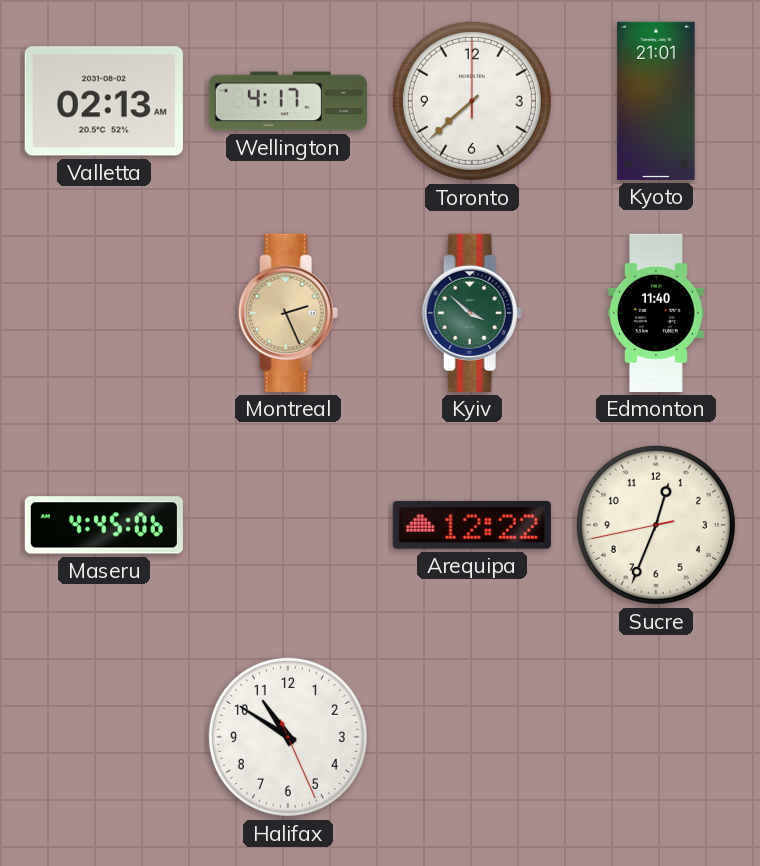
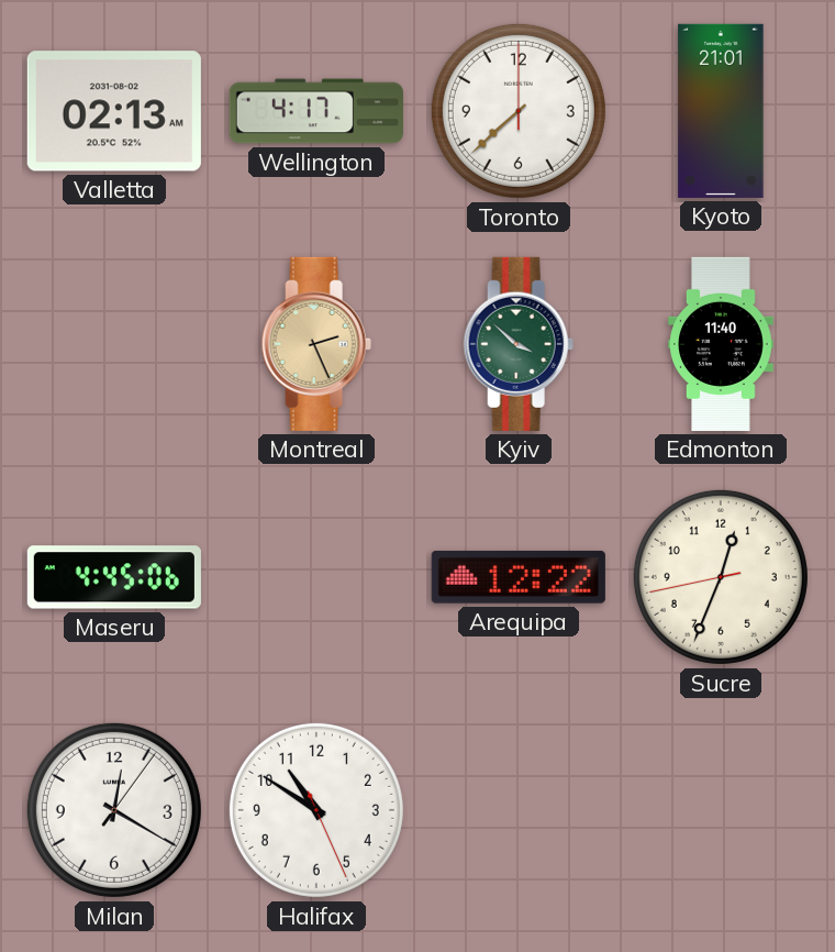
Milan: none -> 12:20
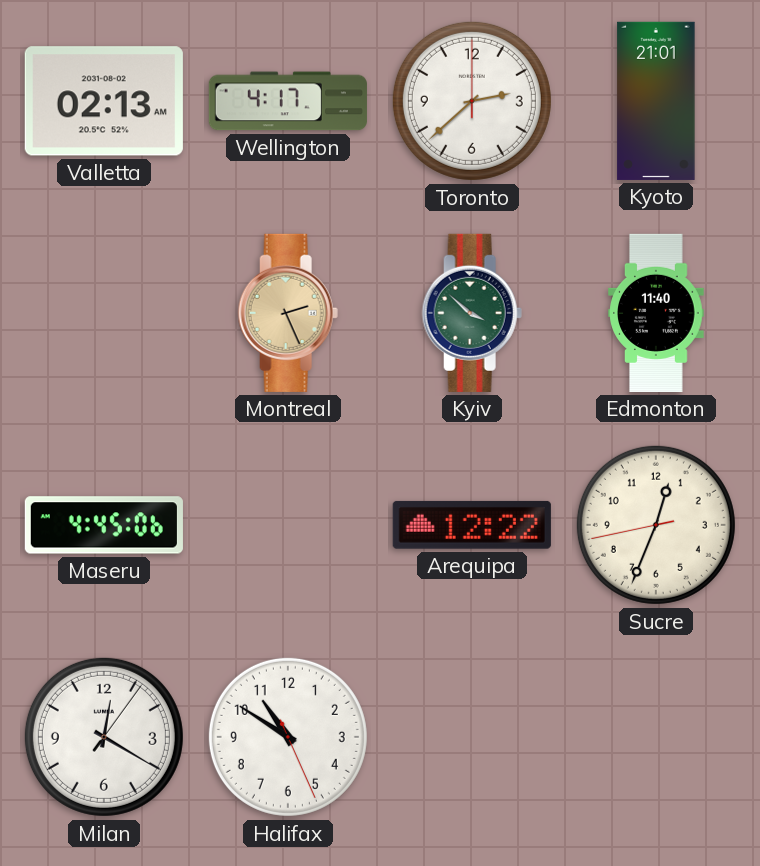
Toronto: 7:38 -> 2:38
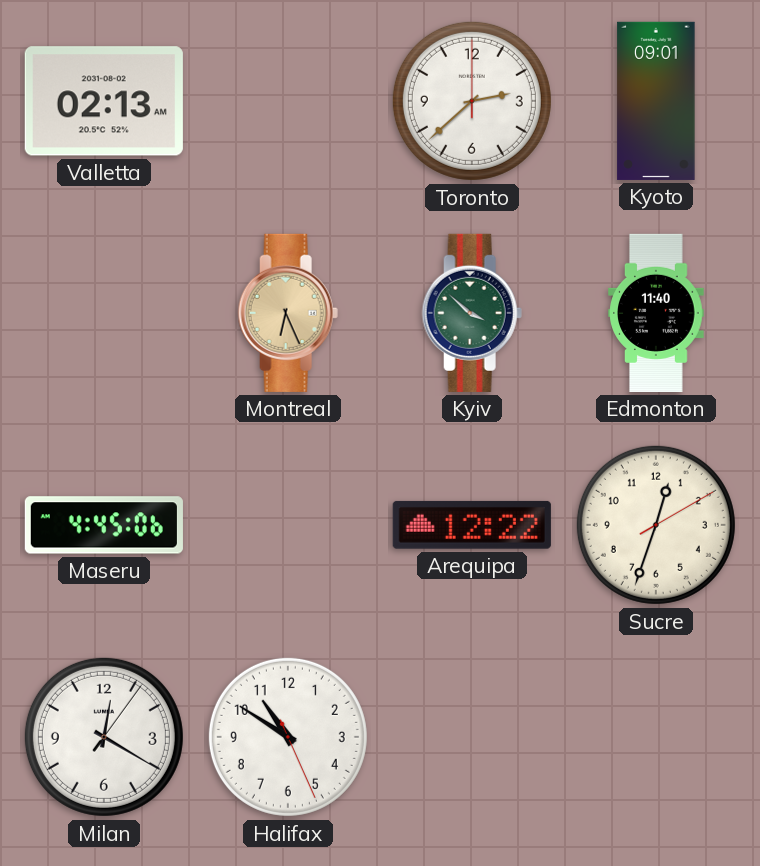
Wellington: 4:17 -> none
Kyoto: 21:01 -> 09:01
Montreal: 2:26 -> 6:26
Sucre: 12:33:43 -> 12:33:10
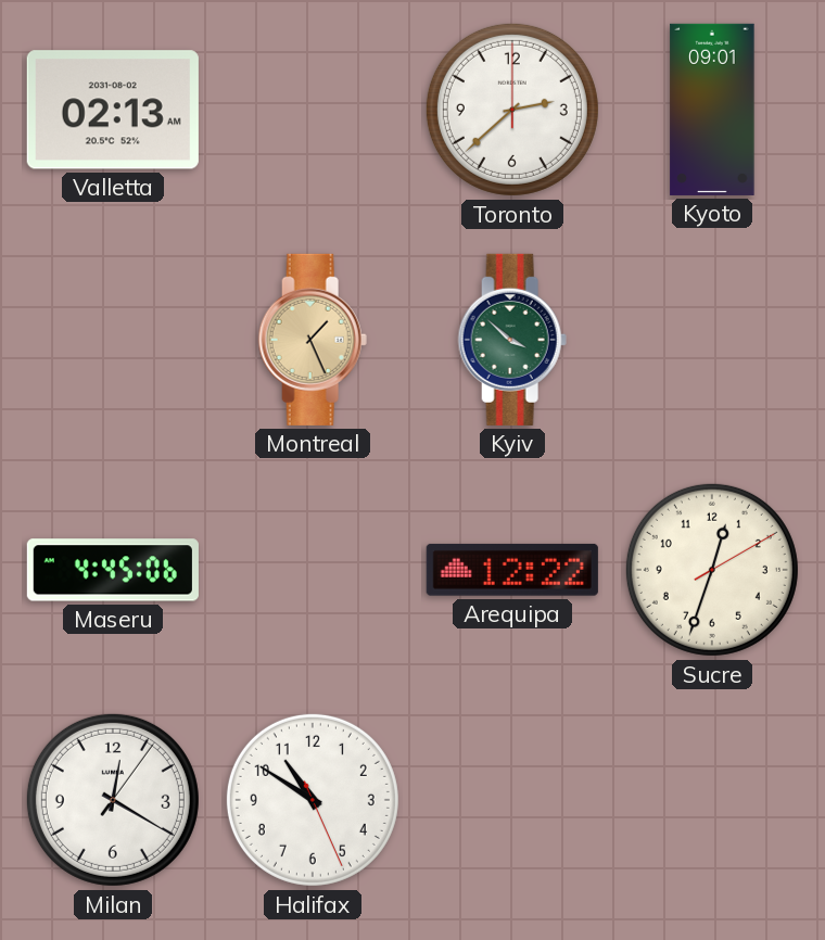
Montreal: 6:26 -> 1:26
Edmonton: 11:40 -> none
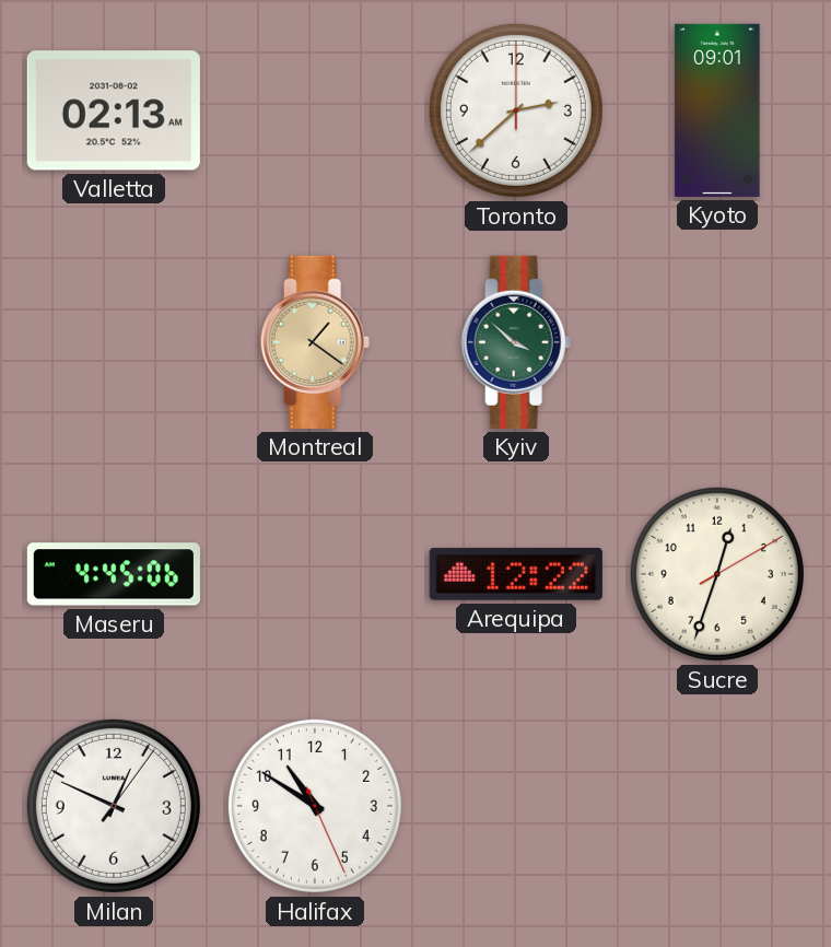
Montreal: 1:26 -> 1:21
Milan: 12:20 -> 12:49
